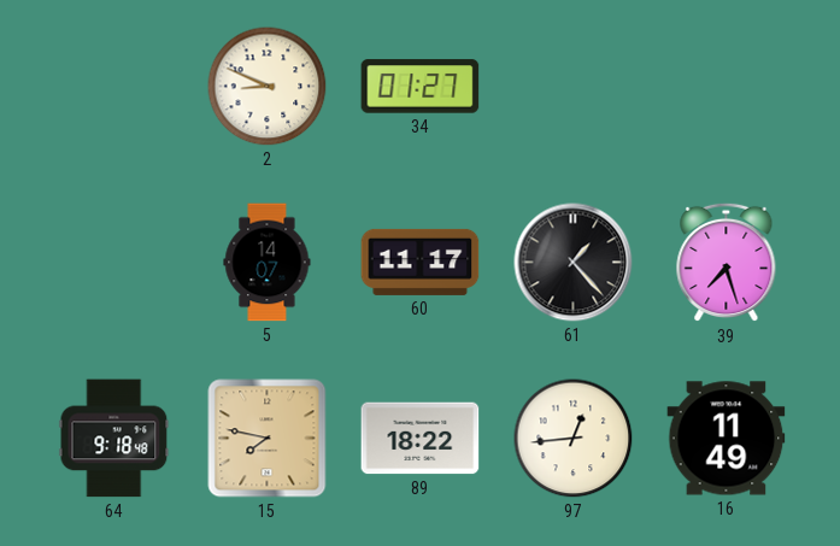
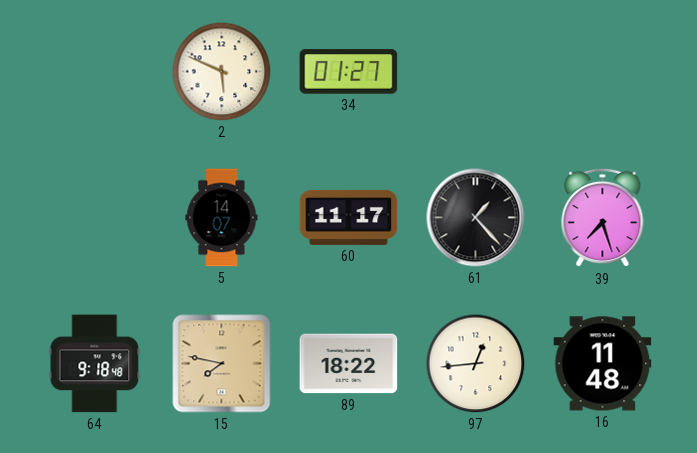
2: 8:49 -> 5:49
16: 11:49 -> 11:48
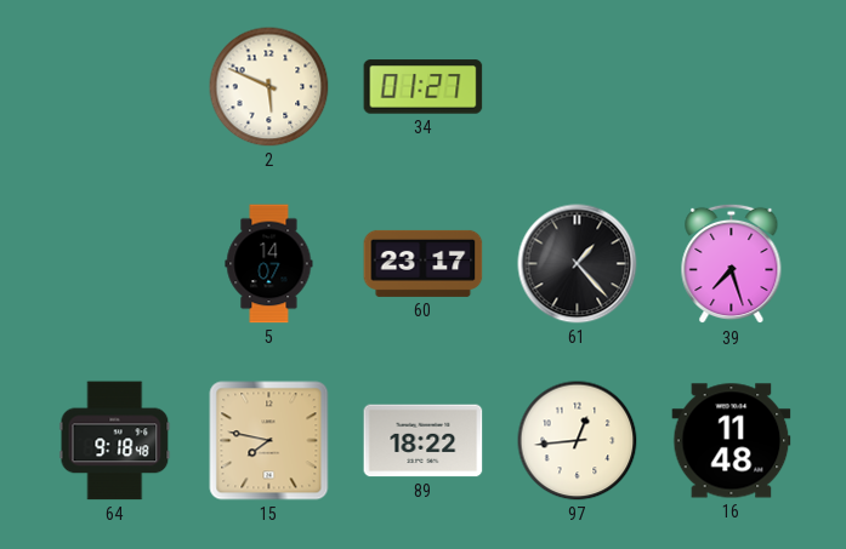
60: 11:17 -> 23:17
